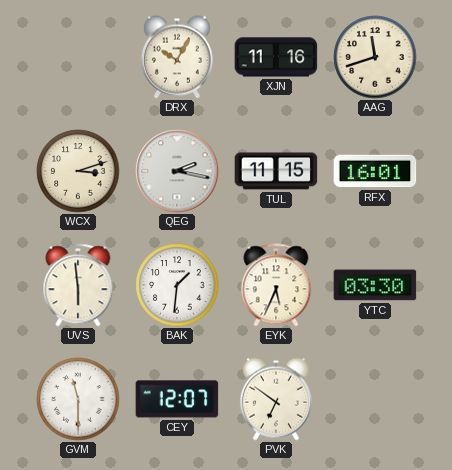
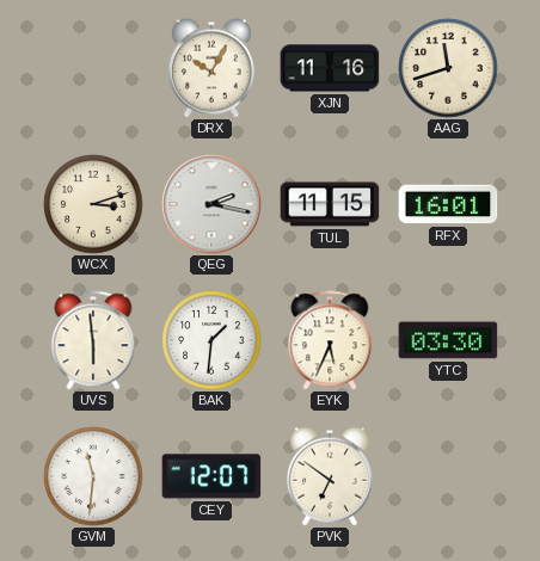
GVM: 11:30 -> 11:31
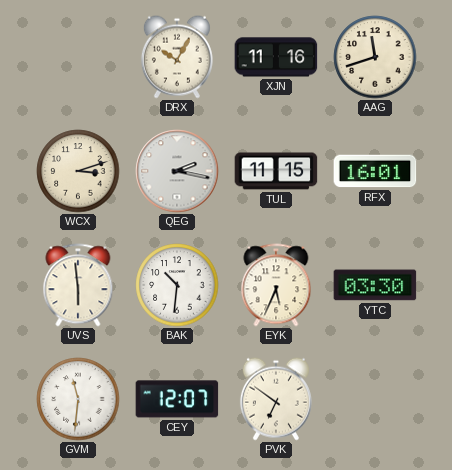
BAK: 1:31 -> 10:31
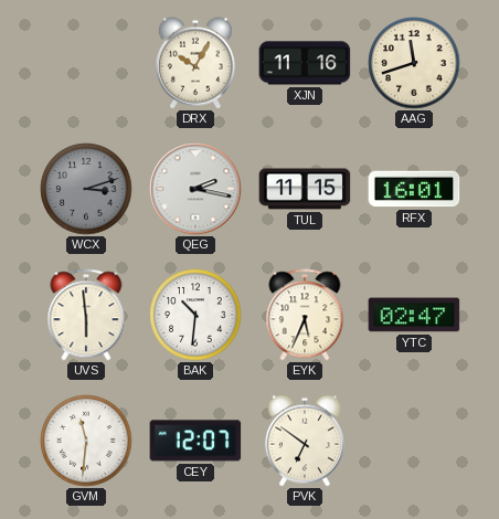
WCX dial: cream -> grey
YTC: 03:30 -> 02:47
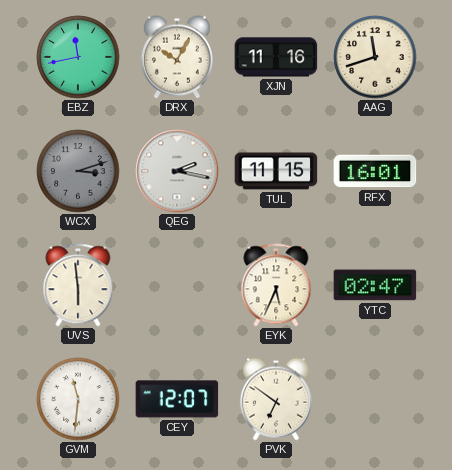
EBZ: none -> 11:43
BAK: 10:31 -> none
